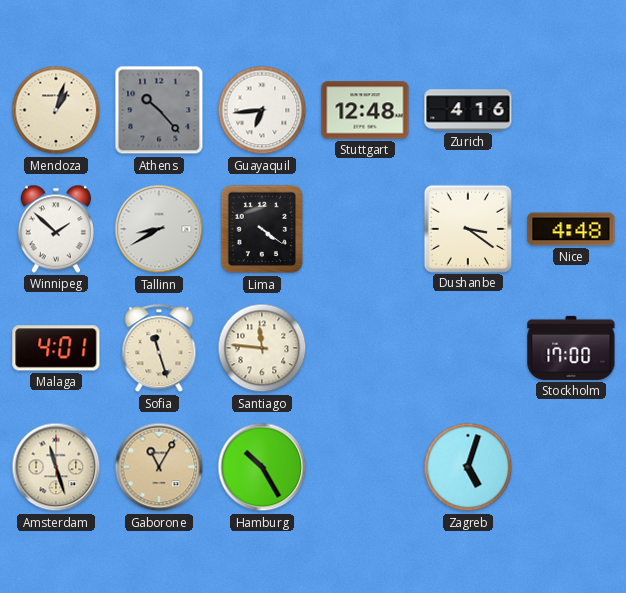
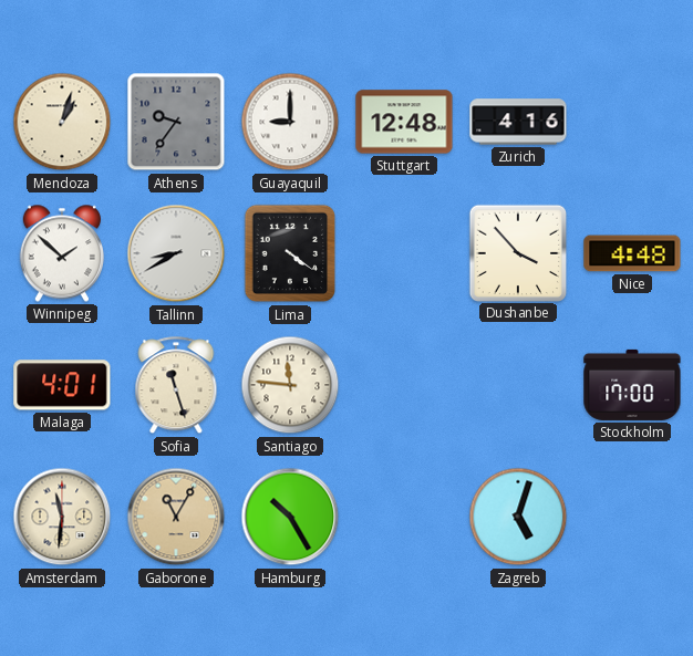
Athens: 10:23 -> 9:36
Guayaquil: 6:44 -> 9:00
Dushanbe: 3:21 -> 3:53
Amsterdam: 11:27 -> 11:31
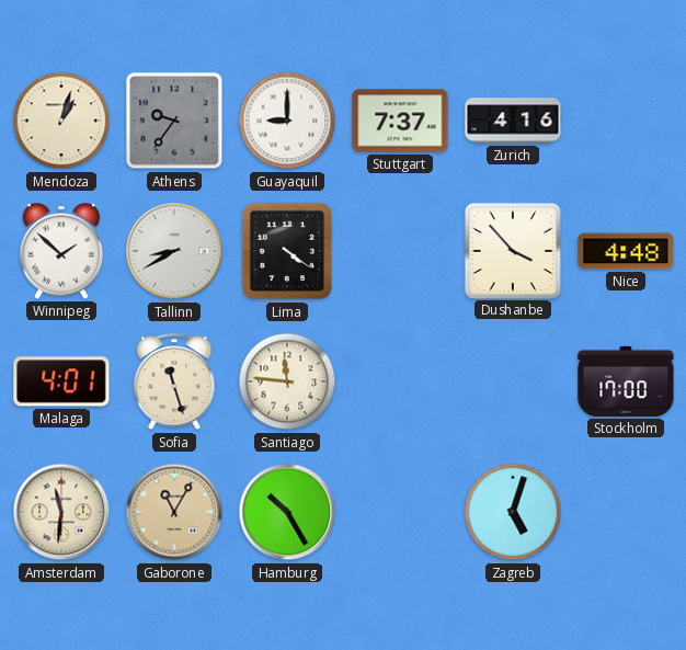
Stuttgart: 12:48 -> 7:37
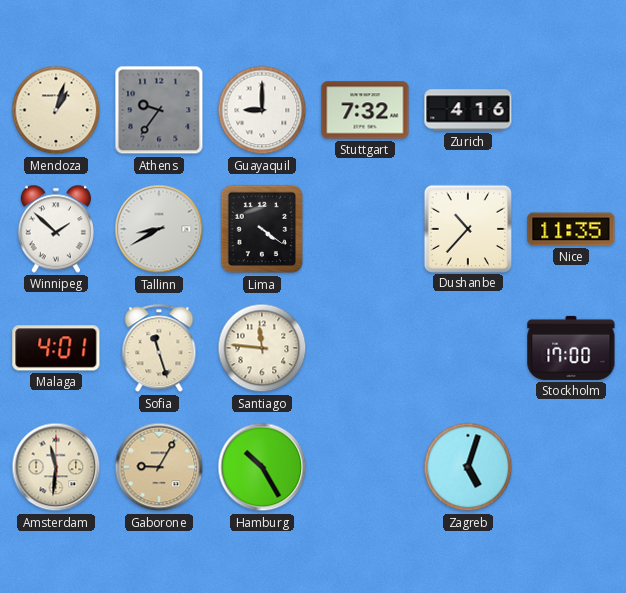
Stuttgart: 7:37 -> 7:32
Dushanbe: 3:53 -> 10:37
Nice: 4:48 -> 11:35
Gaborone: 11:05 -> 9:05
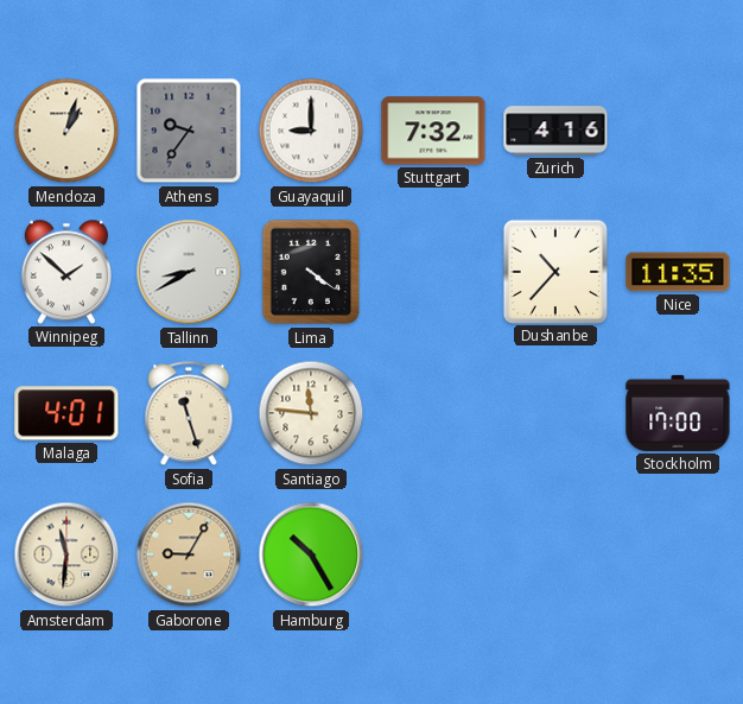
Zagreb: 5:03 -> none
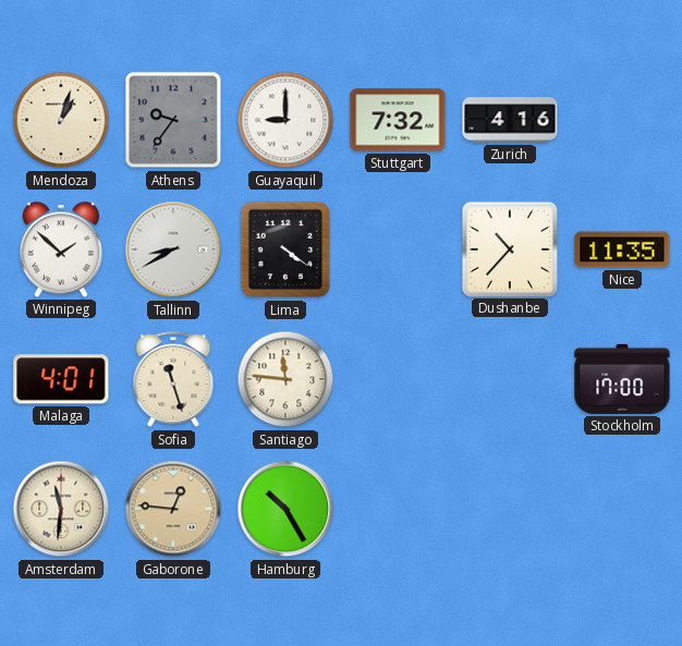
Gaborone: 9:05 -> 12:46
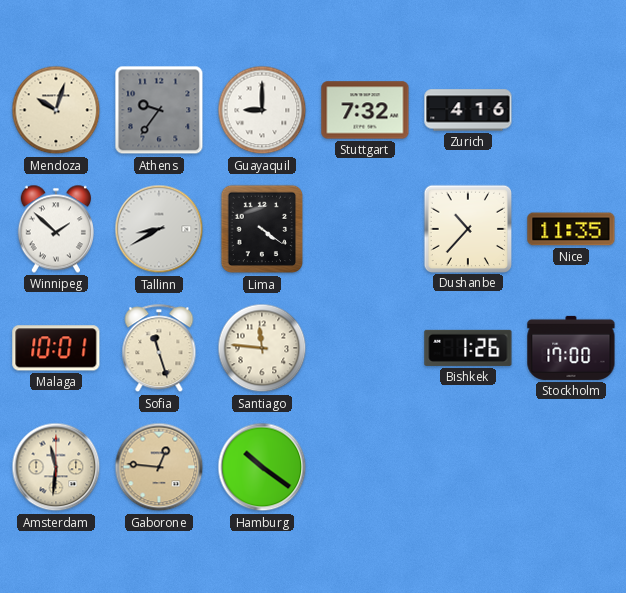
Mendoza: 1:03 -> 10:03
Malaga: 4:01 -> 10:01
Bishkek: none -> 1:26
Hamburg: 10:25 -> 10:21
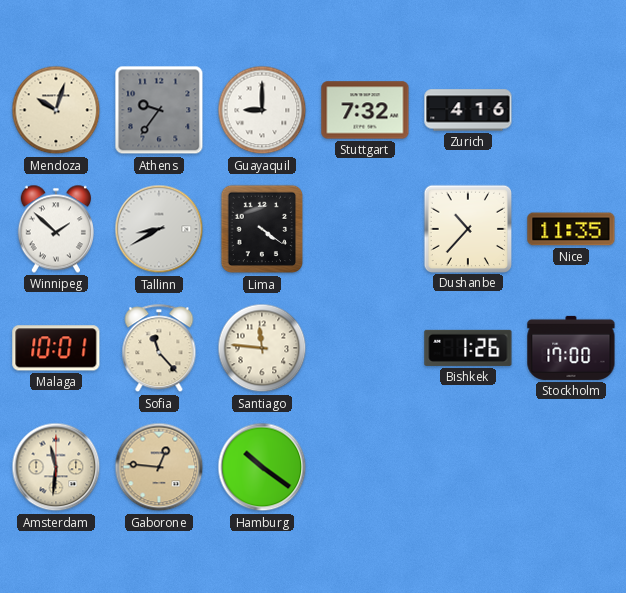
Sofia: 11:27 -> 11:23
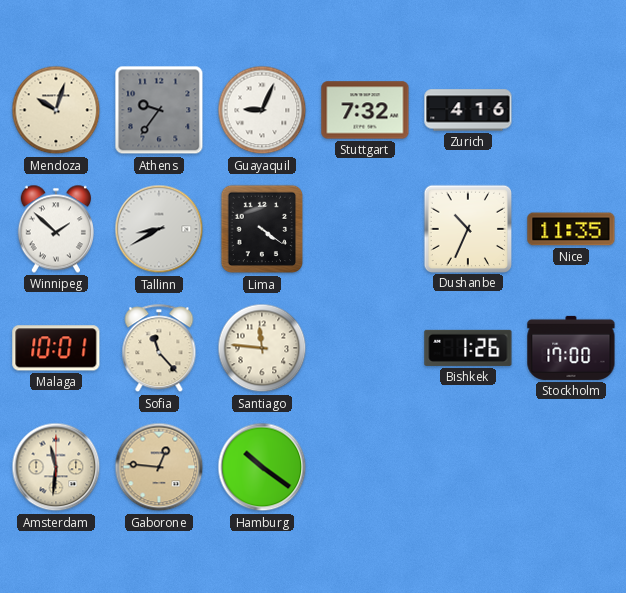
Guayaquil: 9:00 -> 9:04
Dushanbe: 10:37 -> 10:34
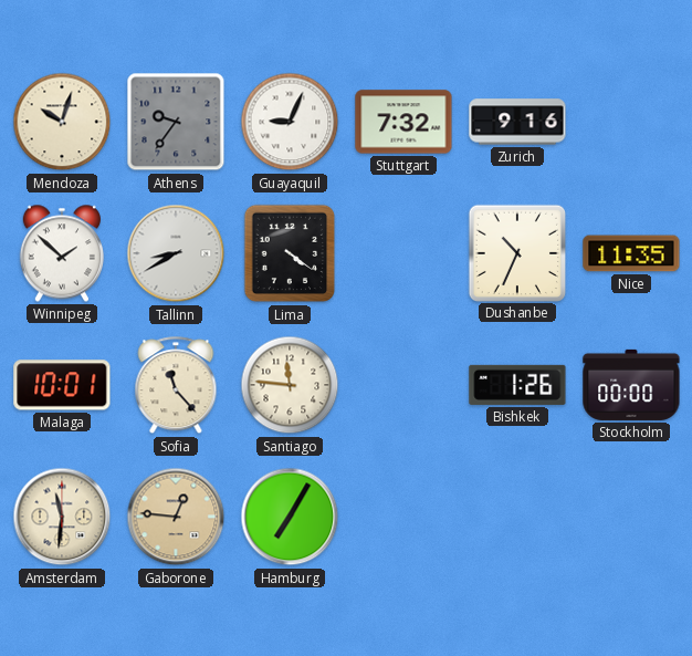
Zurich: 4:16 -> 9:16
Stockholm: 17:00 -> 00:00
Hamburg: 10:21 -> 7:05
